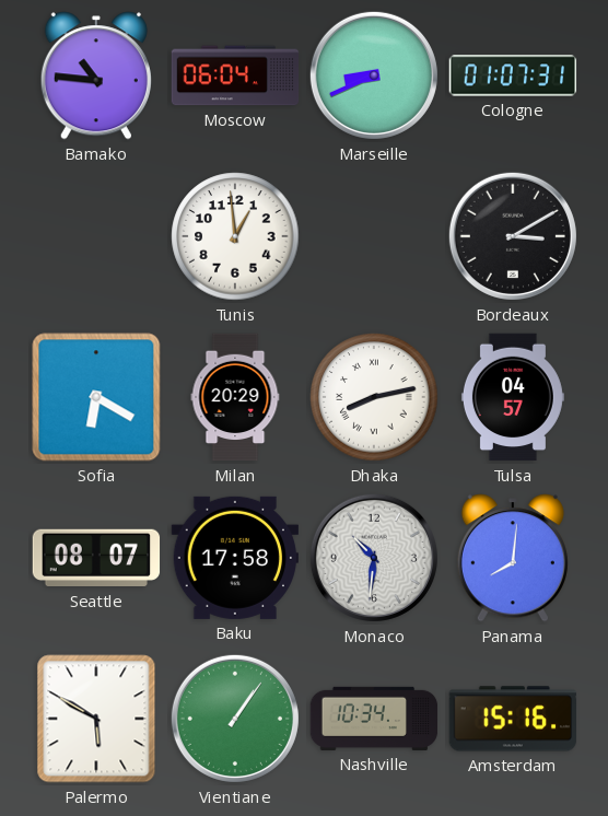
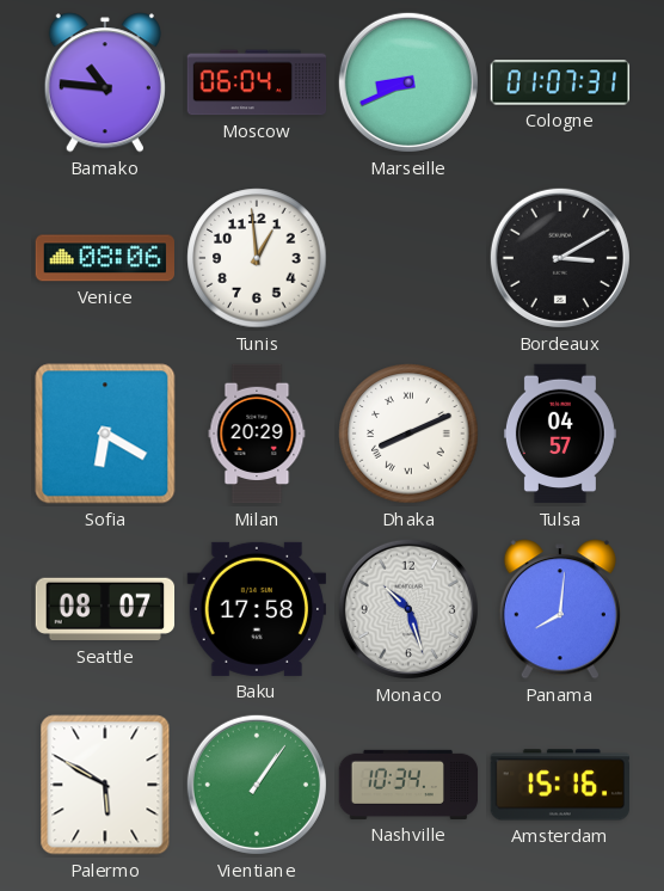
Venice: none -> 08:06
Dhaka: 8:13 -> 8:11
Monaco: 10:31 -> 10:27
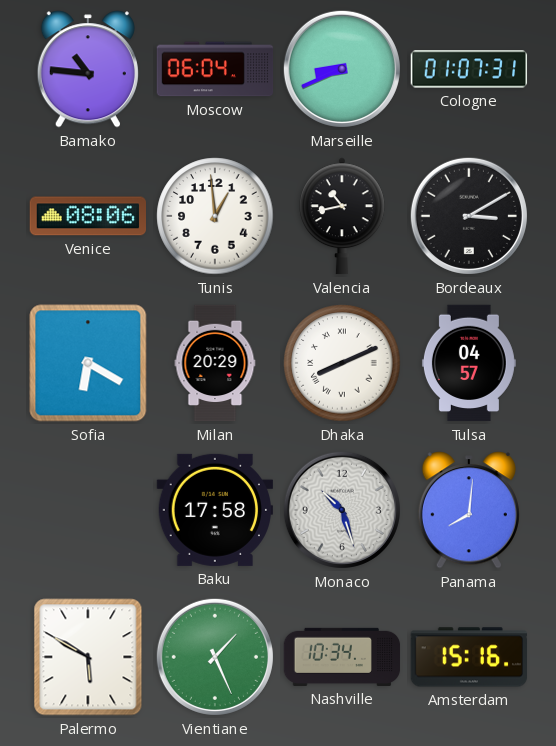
Valencia: none -> 10:43
Seattle: 08:07 -> none
Vientiane: 1:06 -> 1:26
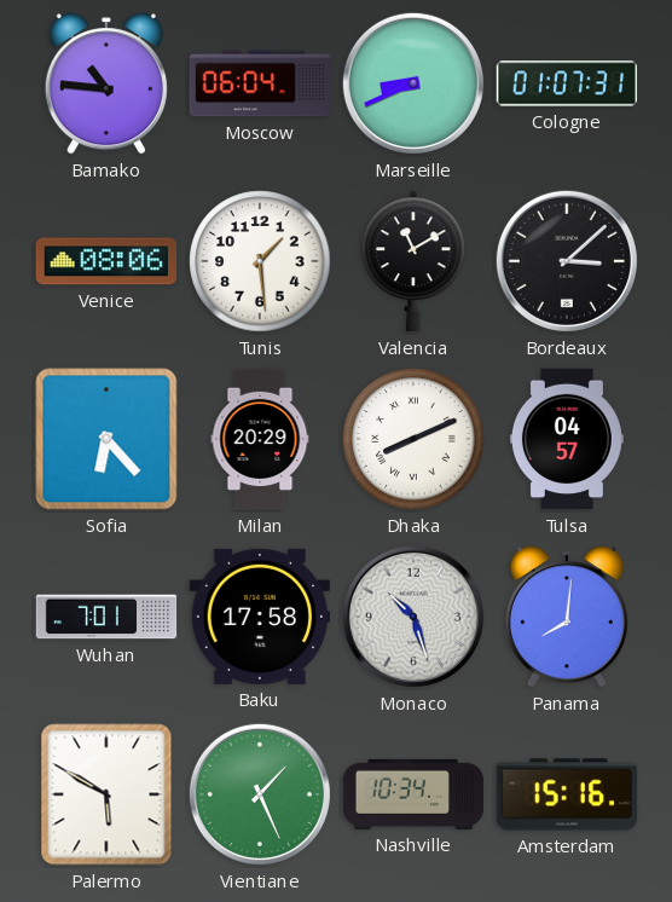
Tunis: 12:59 -> 1:29
Valencia: 10:43 -> 11:10
Bordeaux: 3:10 -> 3:08
Sofia: 6:20 -> 6:23
Wuhan: none -> 7:01
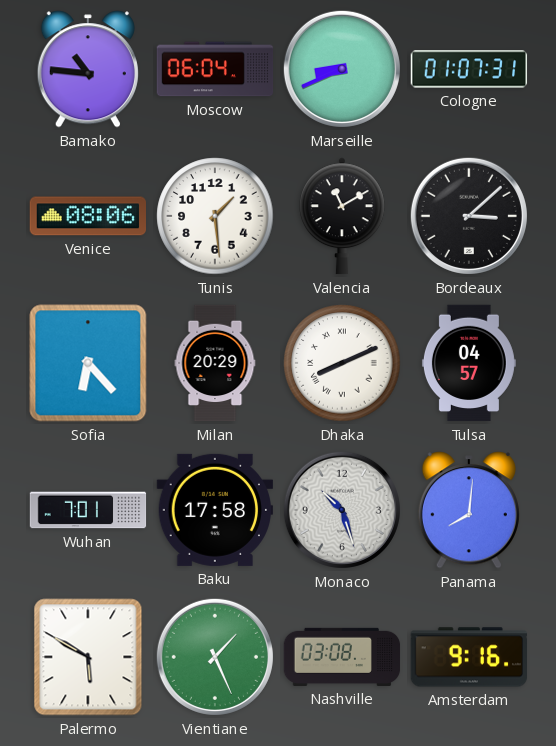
Nashville: 10:34 -> 03:08
Amsterdam: 15:16 -> 9:16
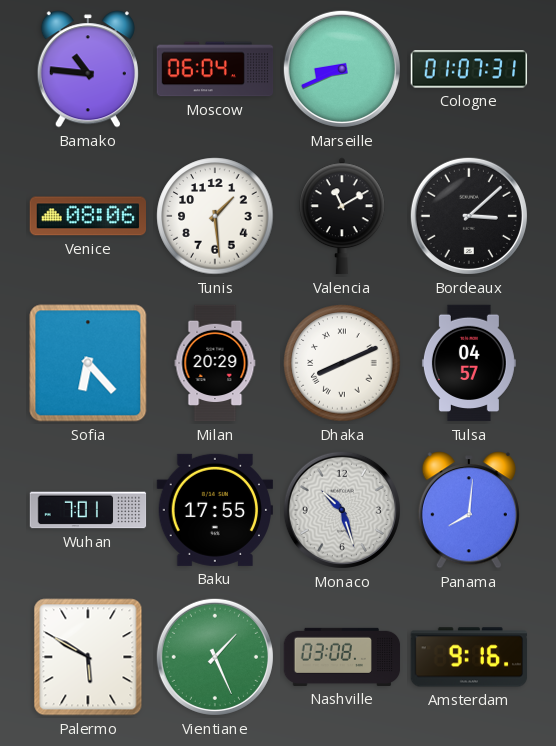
Baku: 17:58 -> 17:55
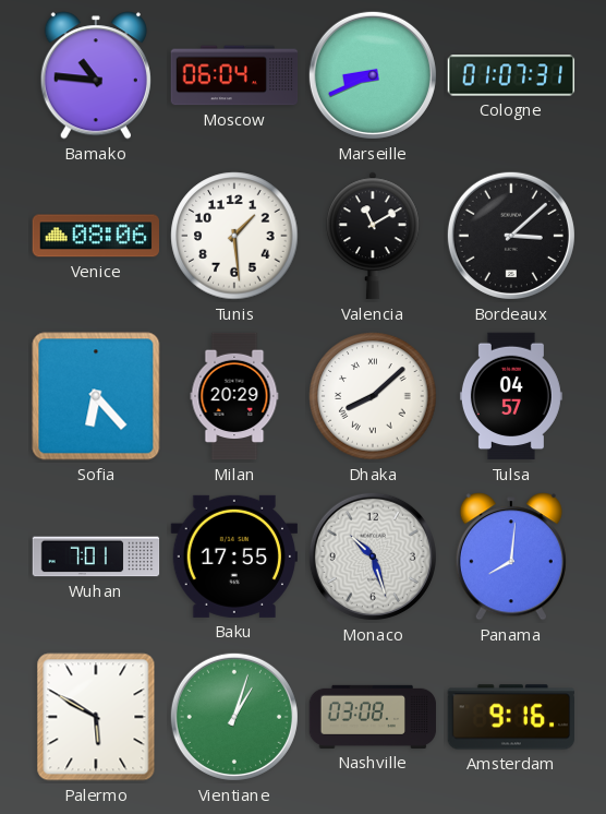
Dhaka: 8:11 -> 8:08
Vientiane: 1:26 -> 1:03
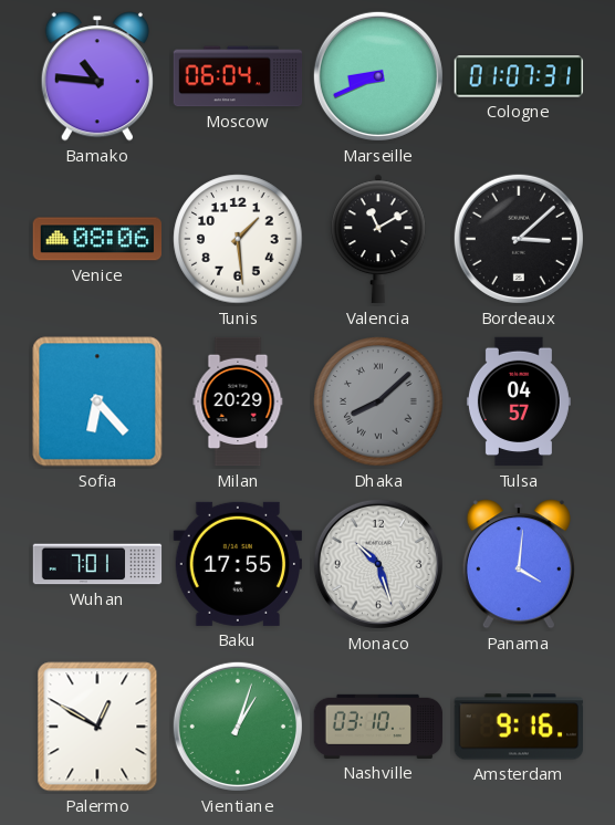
Dhaka dial: white -> grey
Panama: 8:01 -> 4:01
Palermo: 5:50 -> 12:50
Nashville: 03:08 -> 03:10
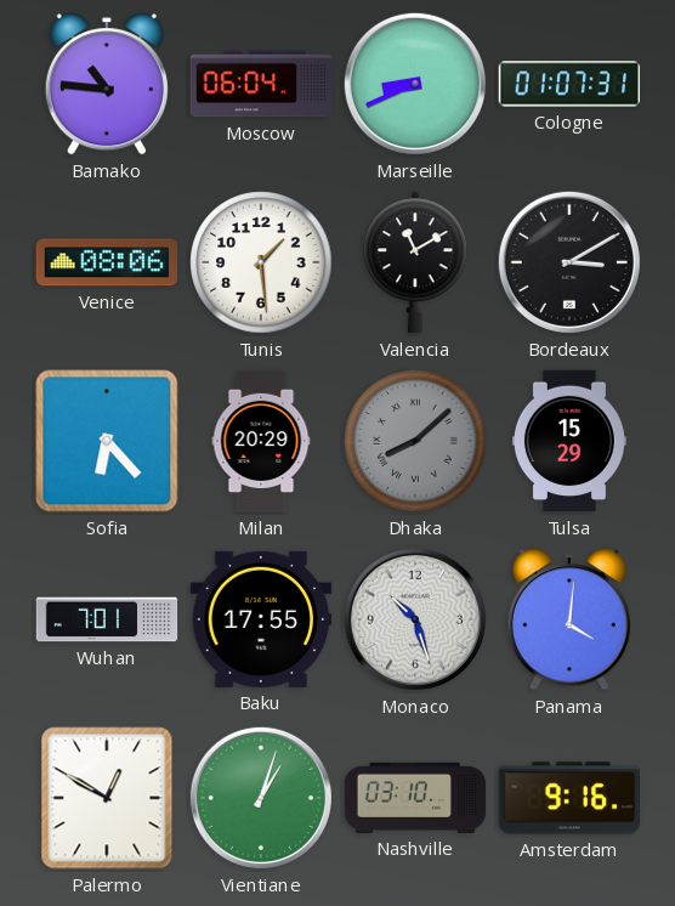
Bordeaux: 3:08 -> 3:10
Tulsa: 04:57 -> 15:29
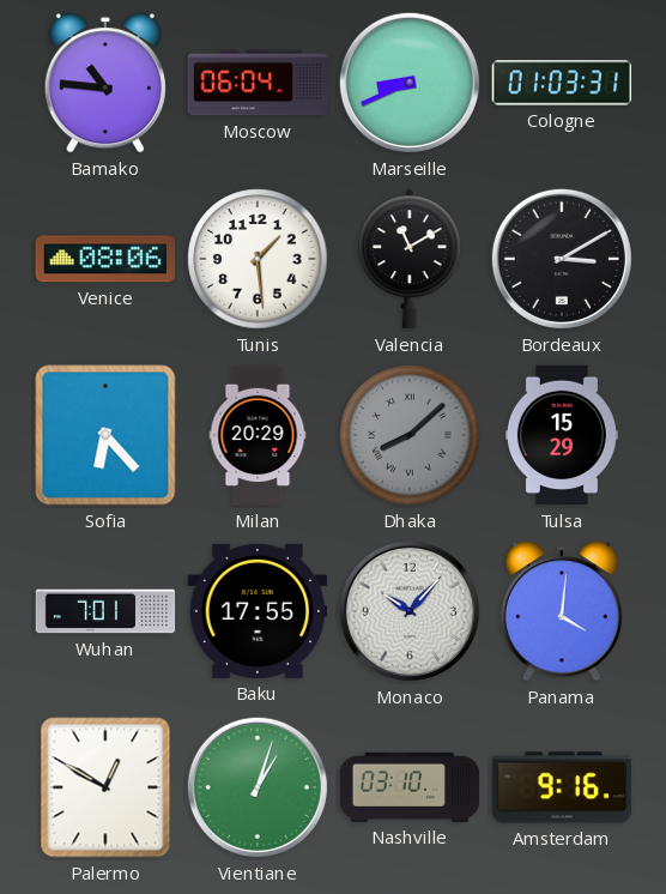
Cologne: 01:07 -> 01:03
Monaco: 10:27 -> 10:07
